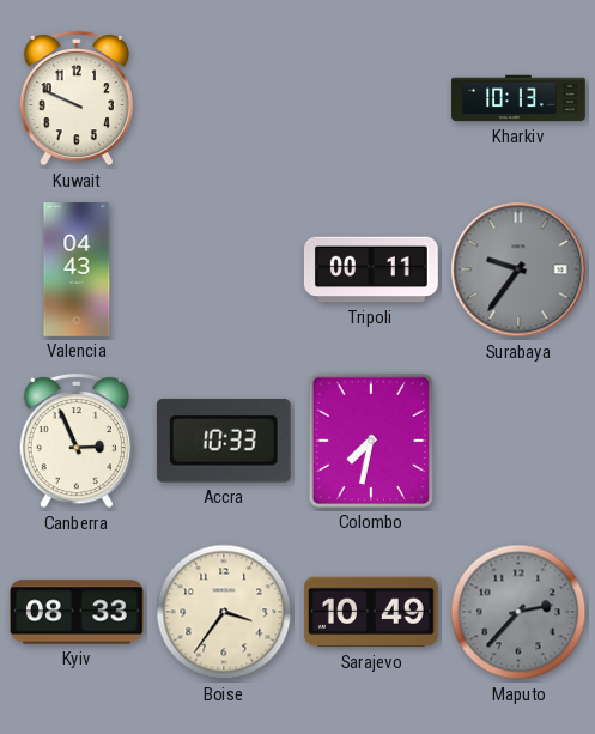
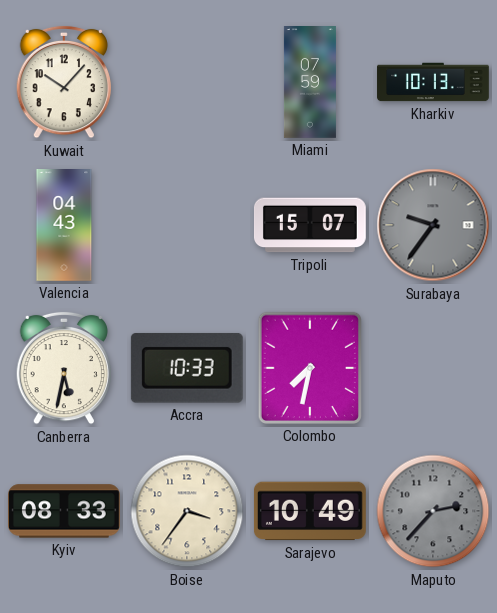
Kuwait: 9:49 -> 10:07
Miami: none -> 07:59
Tripoli: 00:11 -> 15:07
Canberra: 2:56 -> 5:32
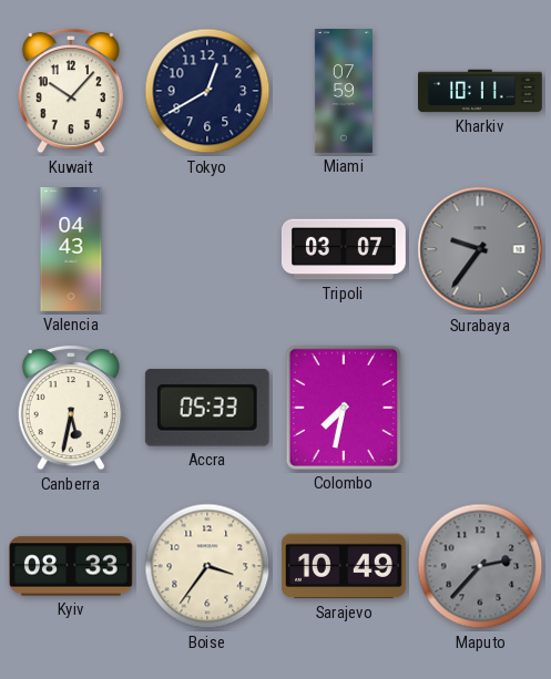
Tokyo: none -> 12:40
Kharkiv: 10:13 -> 10:11
Tripoli: 15:07 -> 03:07
Accra: 10:33 -> 05:33
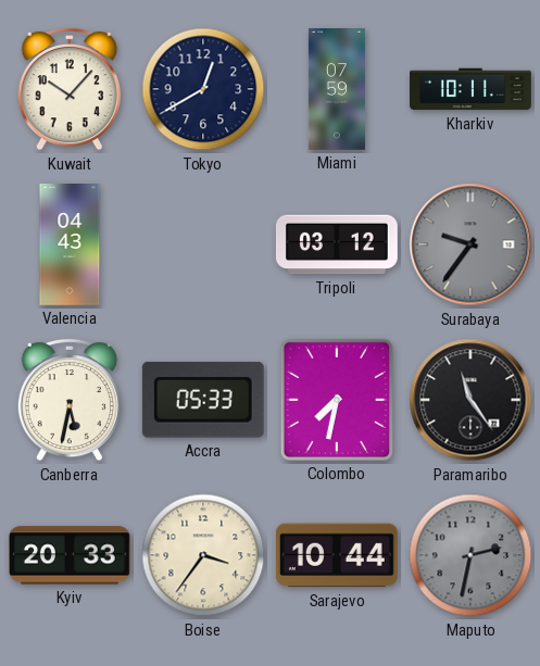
Tripoli: 03:07 -> 03:12
Paramaribo: none -> 11:24
Kyiv: 08:33 -> 20:33
Sarajevo: 10:49 -> 10:44
Maputo: 2:37 -> 2:32
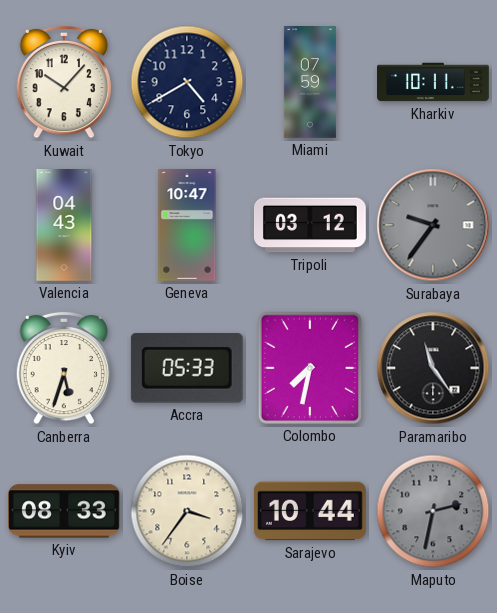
Tokyo: 12:40 -> 4:40
Geneva: none -> 10:47
Canberra: 5:32 -> 5:33
Kyiv: 20:33 -> 08:33
